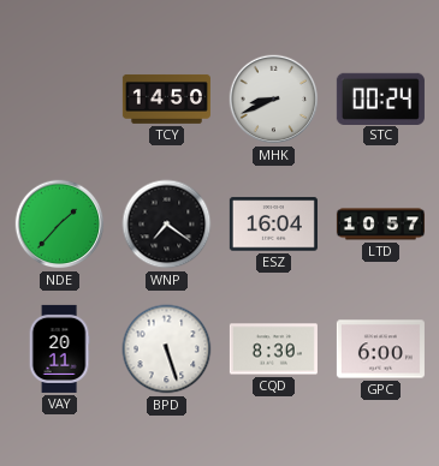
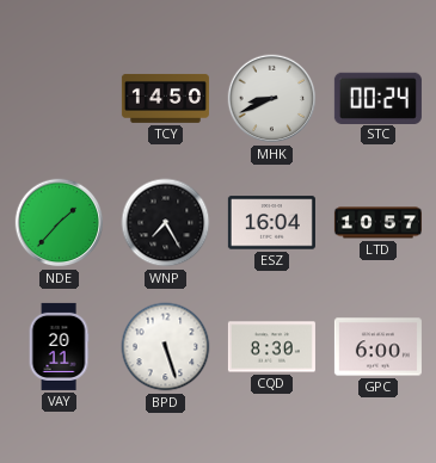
WNP: 7:21 -> 7:25
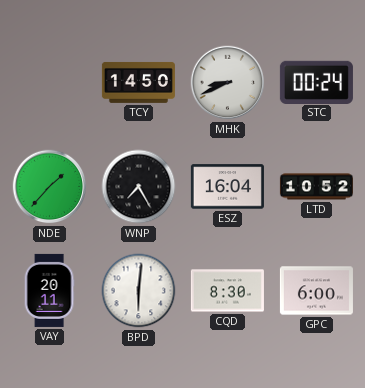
LTD: 10:57 -> 10:52
BPD: 5:27 -> 6:01
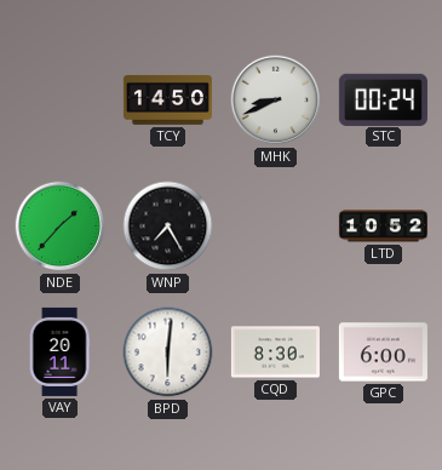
ESZ: 16:04 -> none
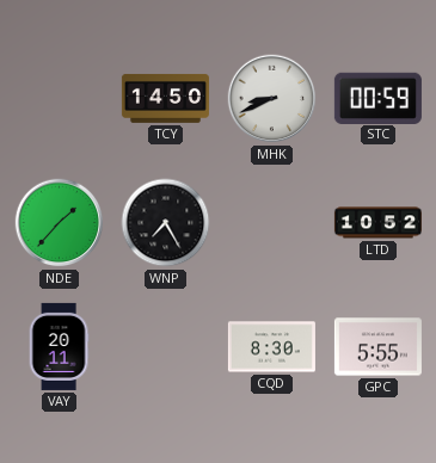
STC: 00:24 -> 00:59
BPD: 6:01 -> none
GPC: 6:00 -> 5:55
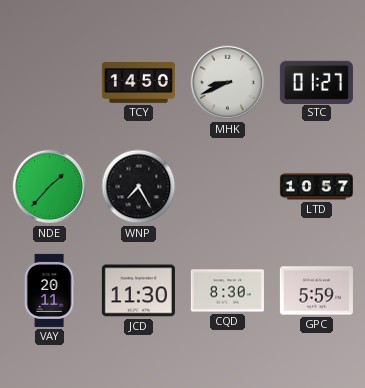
STC: 00:59 -> 01:27
LTD: 10:52 -> 10:57
JCD: none -> 11:30
GPC: 5:55 -> 5:59
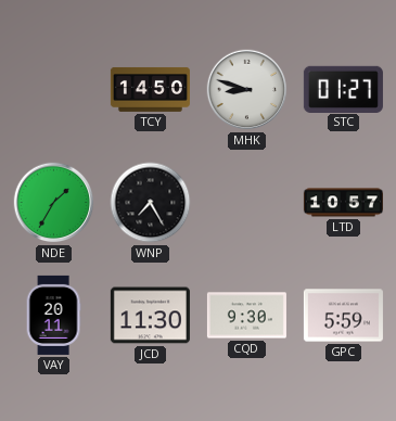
MHK: 8:41 -> 8:48
NDE: 1:37 -> 1:35
CQD: 8:30 -> 9:30
